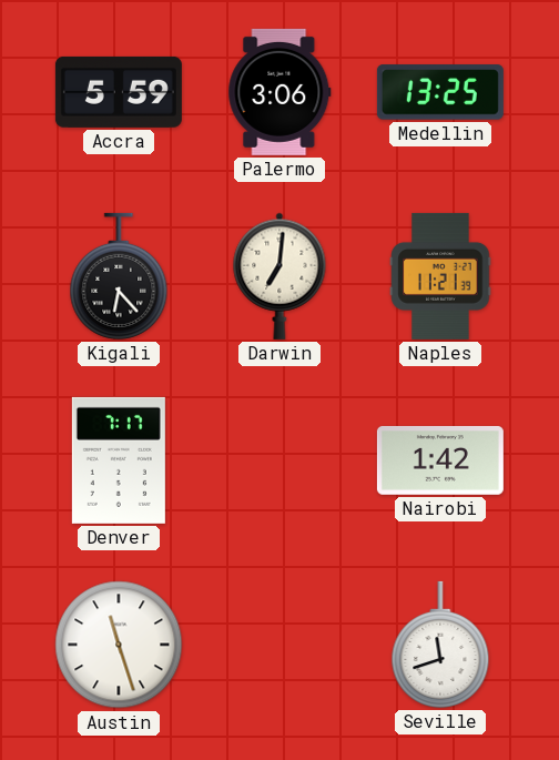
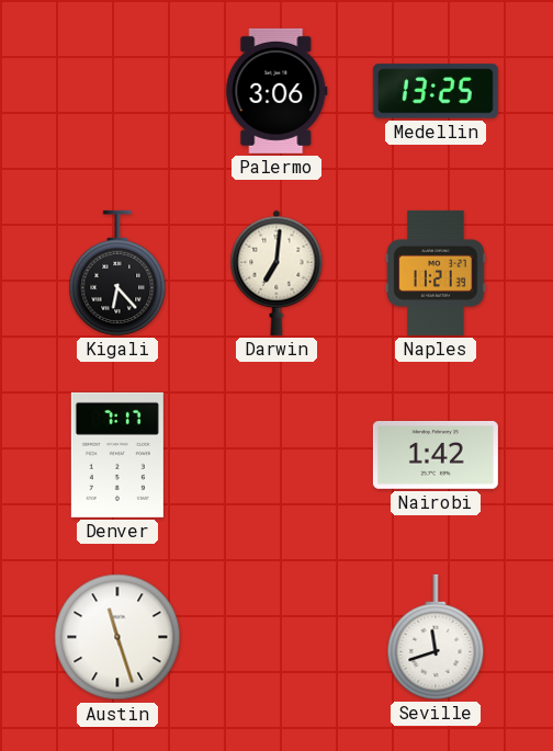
Accra: 5:59 -> none
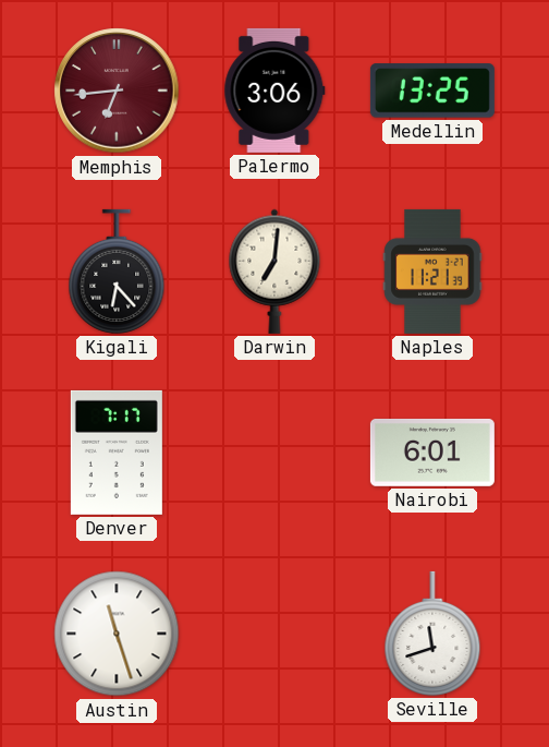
Memphis: none -> 6:44
Nairobi: 1:42 -> 6:01
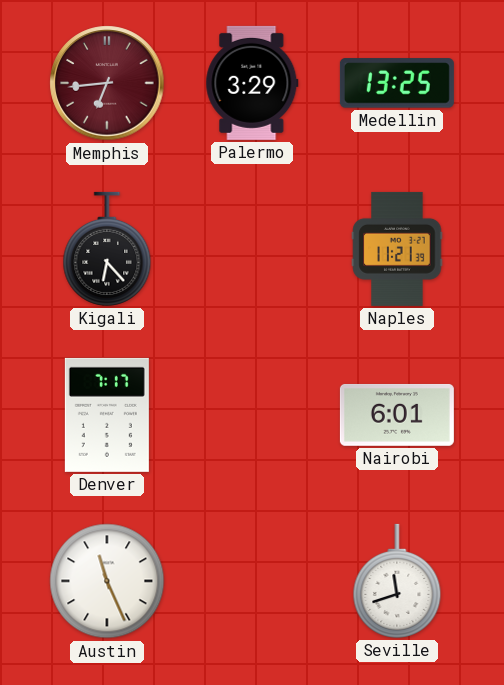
Palermo: 3:06 -> 3:29
Darwin: 7:01 -> none
Austin: 11:27 -> 11:26
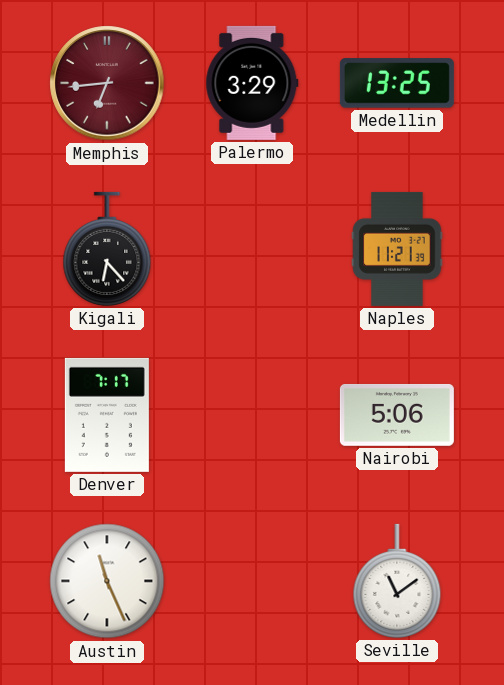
Nairobi: 6:01 -> 5:06
Seville: 11:42 -> 11:09
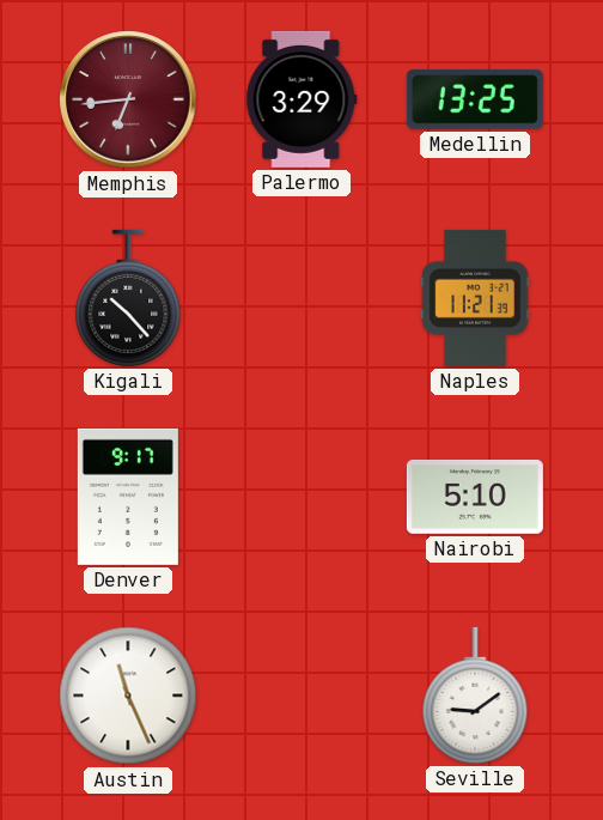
Kigali: 6:23 -> 10:23
Denver: 7:17 -> 9:17
Nairobi: 5:06 -> 5:10
Seville: 11:09 -> 9:09
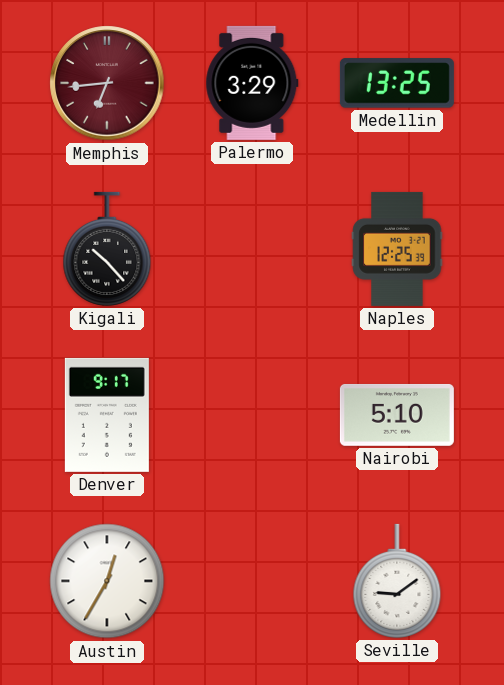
Naples: 11:21 -> 12:25
Austin: 11:26 -> 12:35
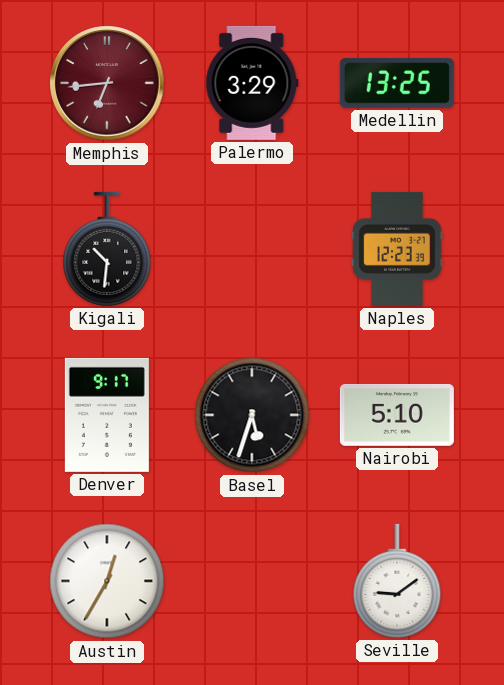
Kigali: 10:23 -> 10:31
Naples: 12:25 -> 12:23
Basel: none -> 5:33
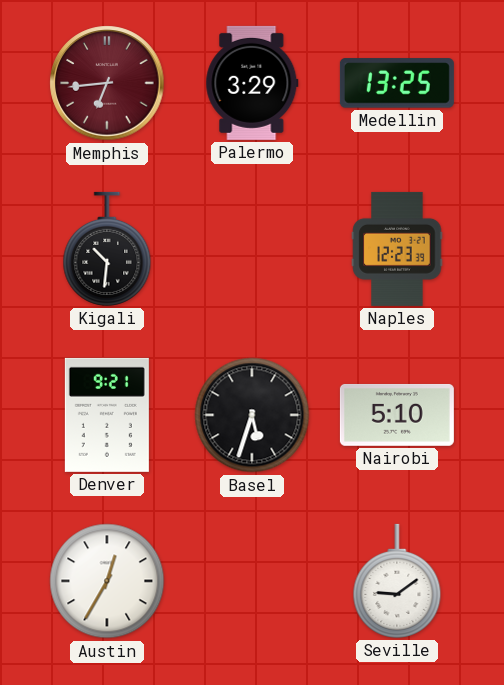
Denver: 9:17 -> 9:21
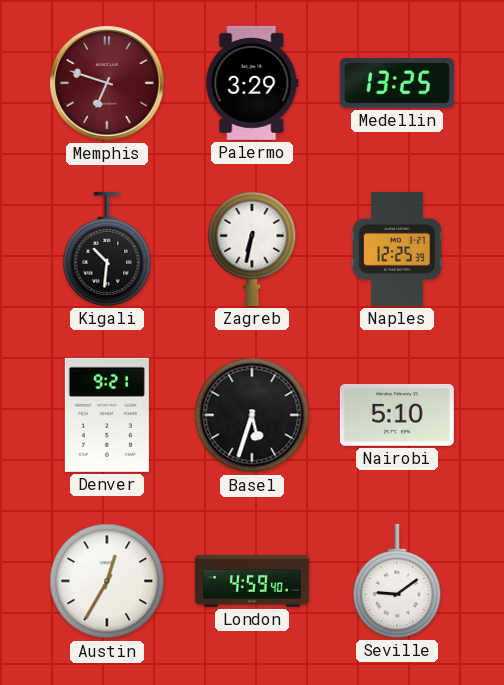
Memphis: 6:44 -> 6:48
Zagreb: none -> 6:32
Naples: 12:23 -> 12:25
London: none -> 4:59
